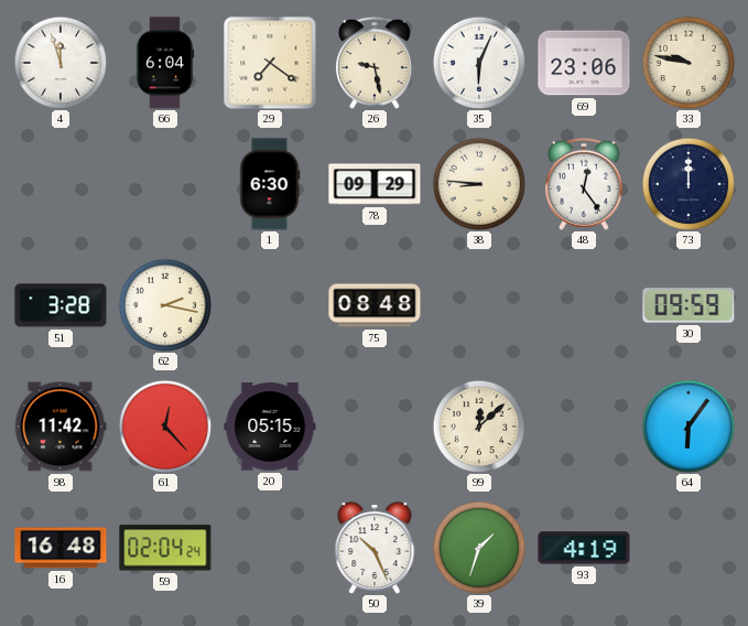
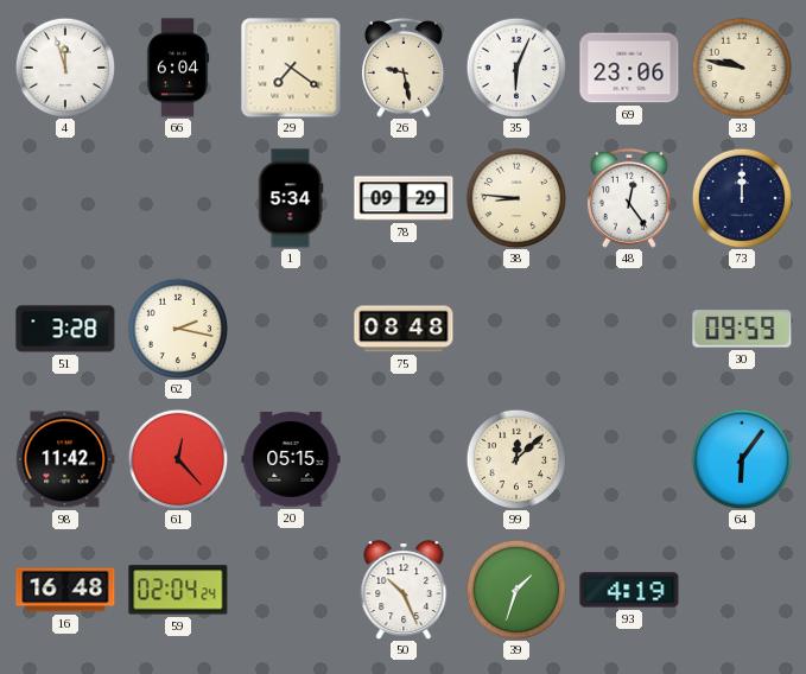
1: 6:30 -> 5:34
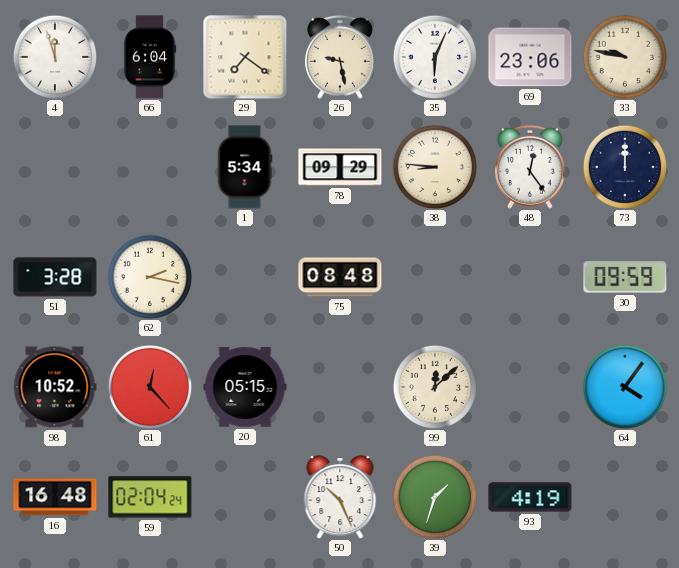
98: 11:42 -> 10:52
64: 6:06 -> 4:06
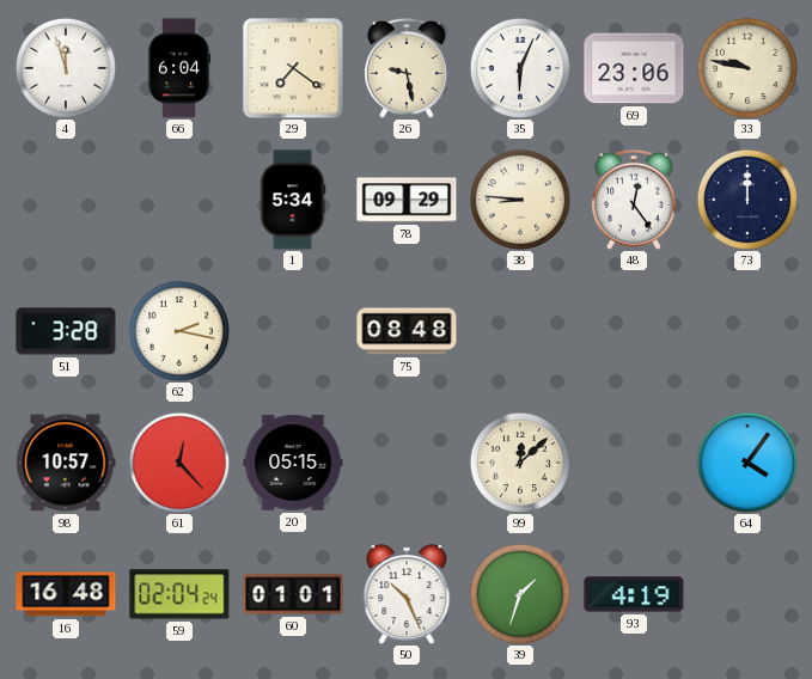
30: 09:59 -> none
98: 10:52 -> 10:57
60: none -> 01:01
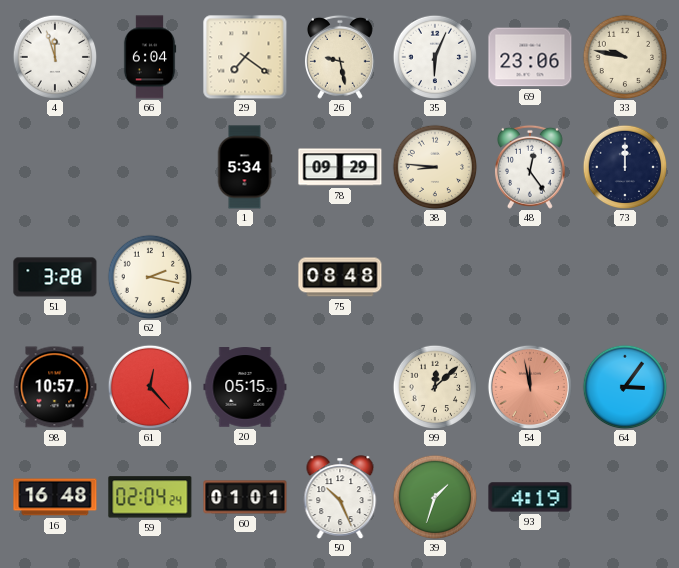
54: none -> 11:58
64: 4:06 -> 3:06
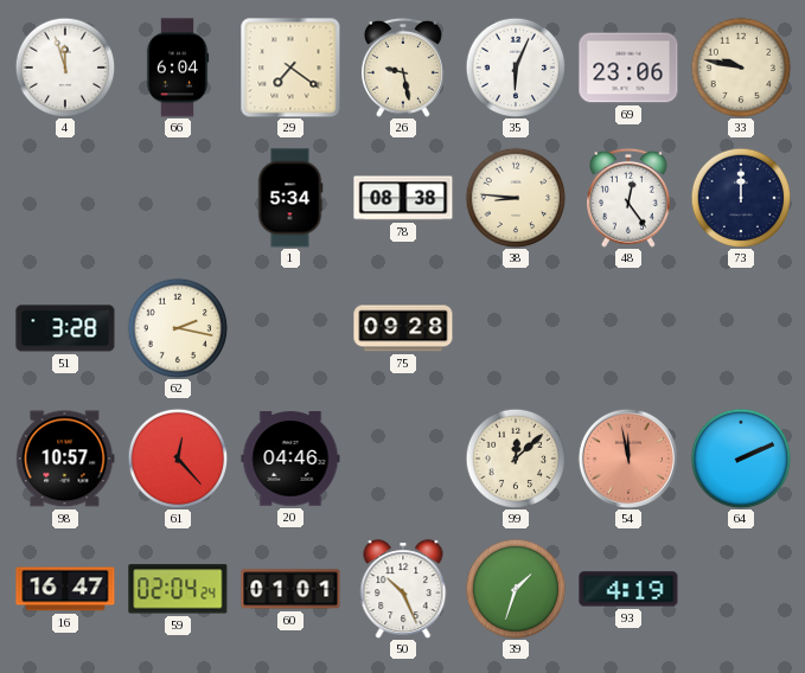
78: 09:29 -> 08:38
75: 08:48 -> 09:28
20: 05:15 -> 04:46
64: 3:06 -> 2:11
16: 16:48 -> 16:47
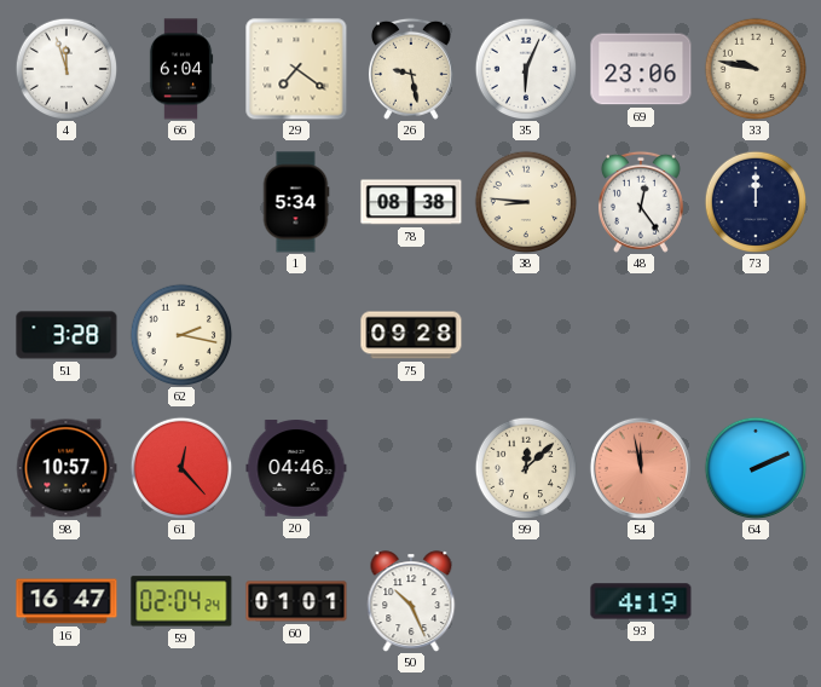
39: 1:33 -> none
